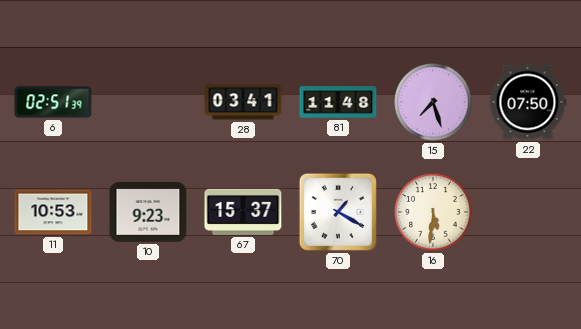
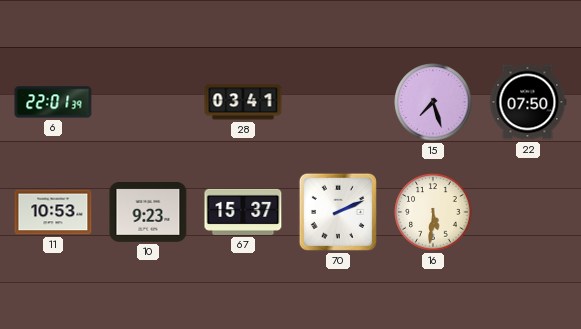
6: 02:51 -> 22:01
81: 11:48 -> none
70: 1:20 -> 2:11
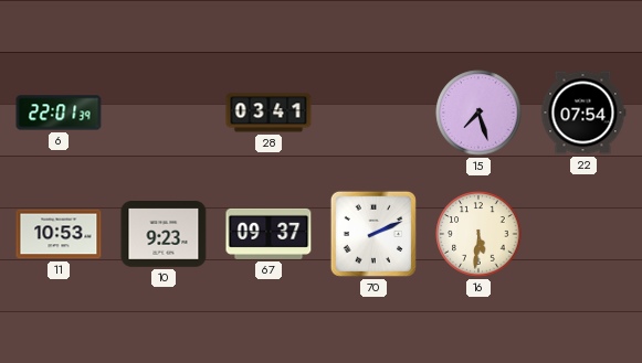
22: 07:50 -> 07:54
67: 15:37 -> 09:37
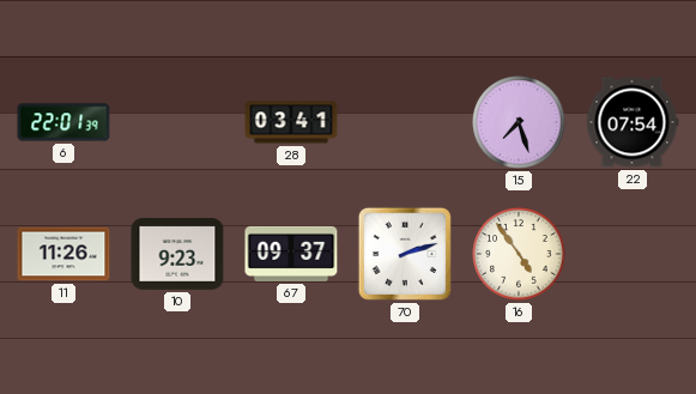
11: 10:53 -> 11:26
70: 2:11 -> 2:12
16: 5:31 -> 4:54
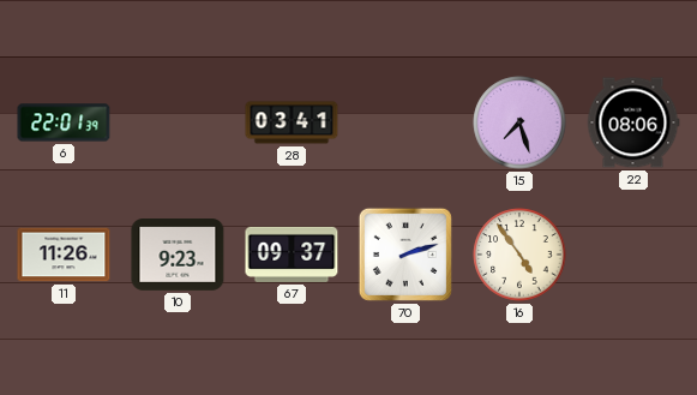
22: 07:54 -> 08:06
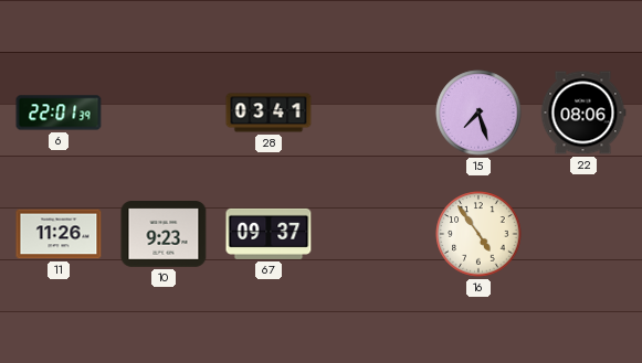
70: 2:12 -> none
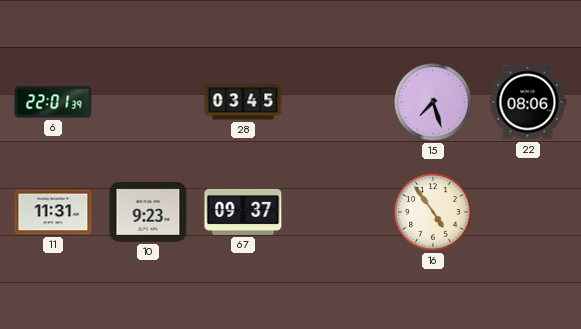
28: 03:41 -> 03:45
11: 11:26 -> 11:31
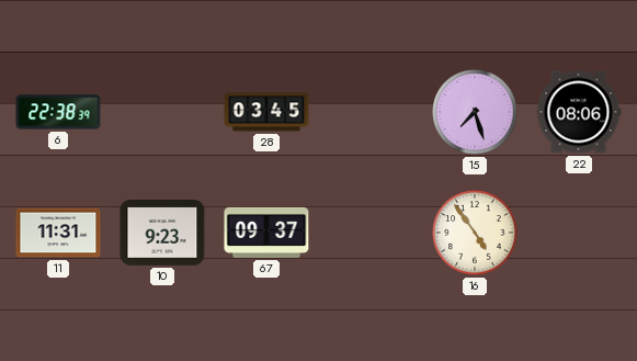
6: 22:01 -> 22:38
